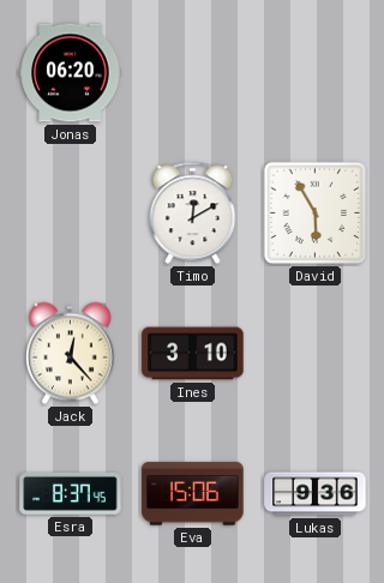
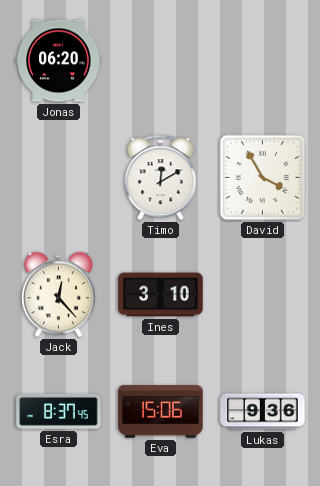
David: 5:55 -> 3:55
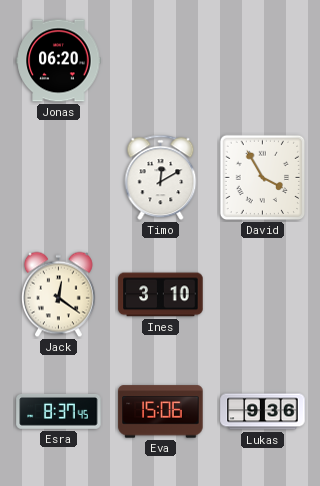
Jack: 12:23 -> 12:21
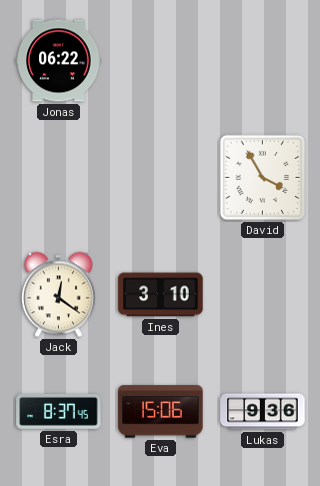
Jonas: 06:20 -> 06:22
Timo: 12:10 -> none
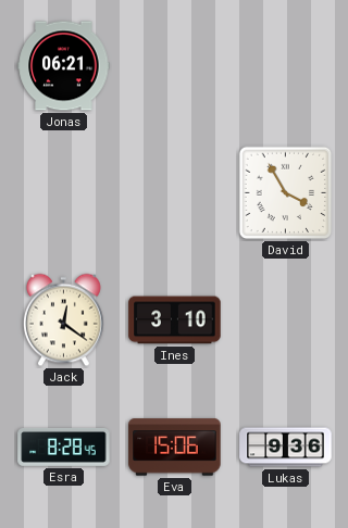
Jonas: 06:22 -> 06:21
Esra: 8:37 -> 8:28
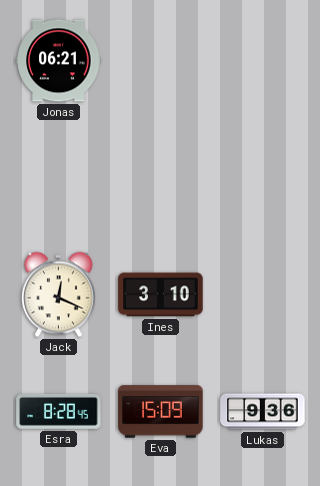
David: 3:55 -> none
Jack: 12:21 -> 12:19
Eva: 15:06 -> 15:09
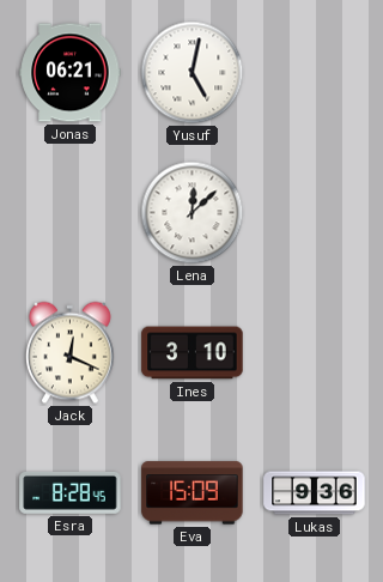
Yusuf: none -> 5:02
Lena: none -> 12:08
